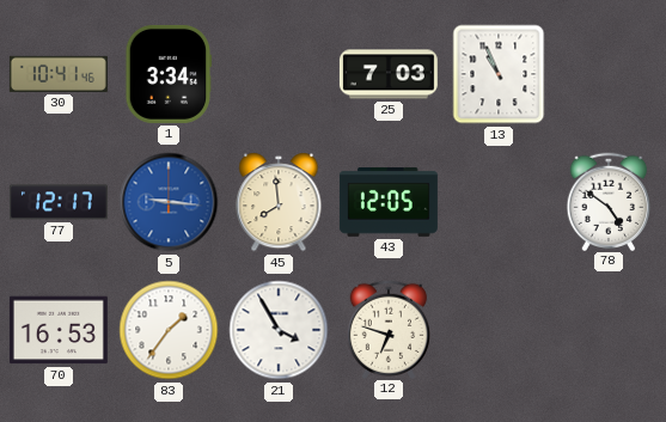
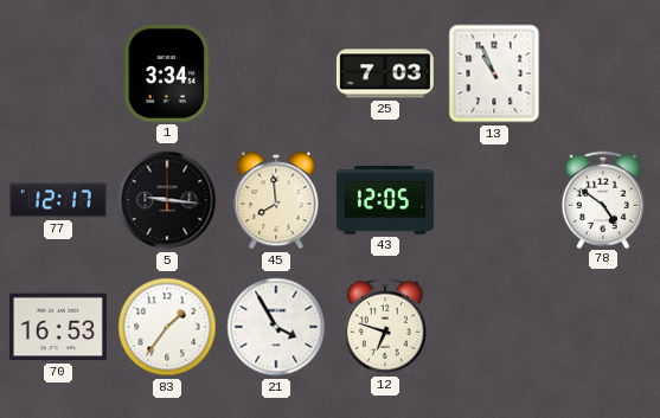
30: 10:41 -> none
5 dial: blue -> black
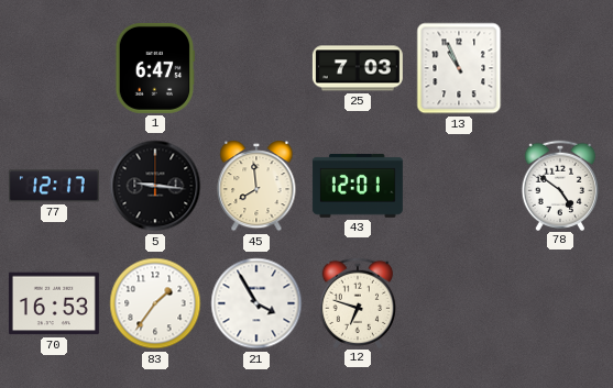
1: 3:34 -> 6:47
43: 12:05 -> 12:01
